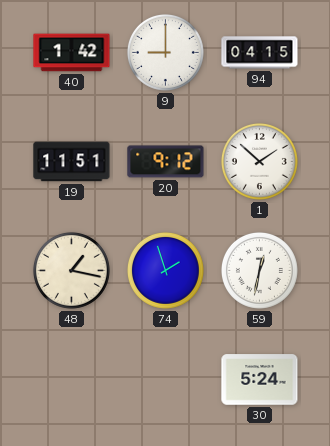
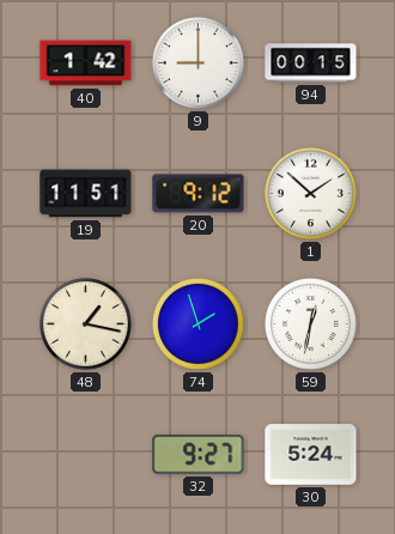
94: 04:15 -> 00:15
32: none -> 9:27
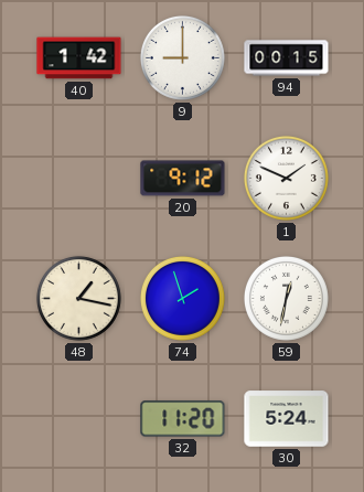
19: 11:51 -> none
1: 1:52 -> 1:49
32: 9:27 -> 11:20
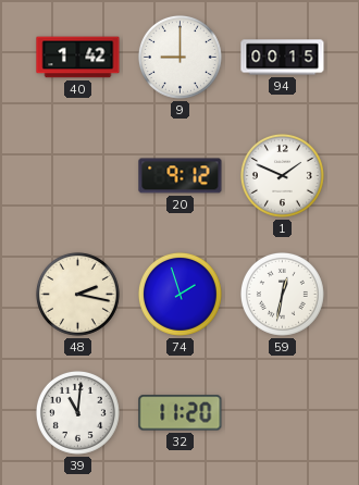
48: 1:17 -> 2:17
39: none -> 11:01
30: 5:24 -> none
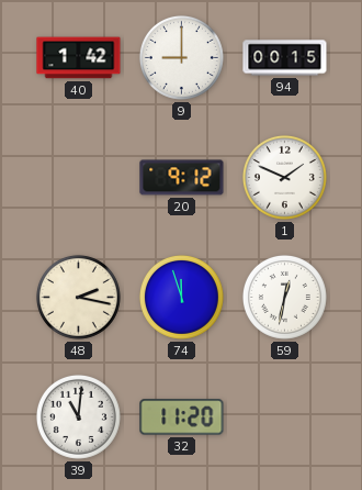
74: 1:57 -> 11:57
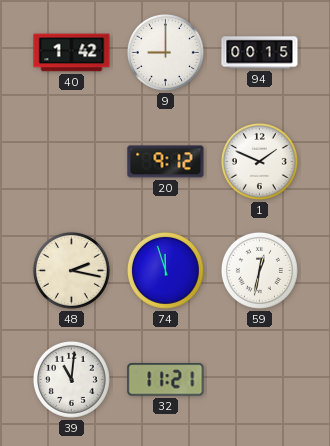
32: 11:20 -> 11:21
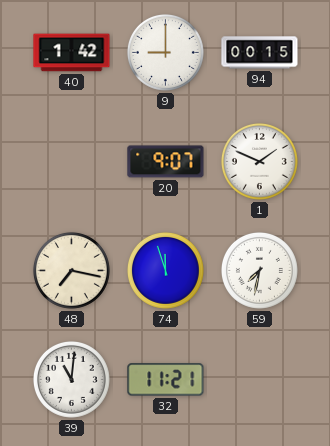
20: 9:12 -> 9:07
48: 2:17 -> 7:17
59: 12:32 -> 7:32
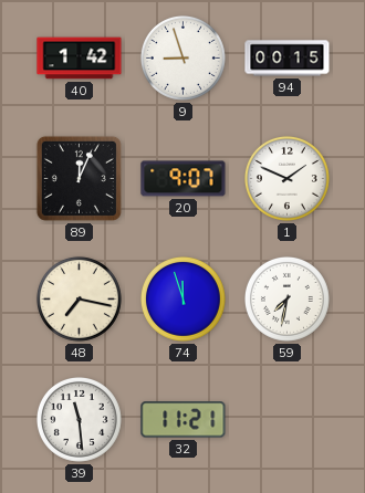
9: 9:00 -> 8:57
89: none -> 12:04
39: 11:01 -> 11:29
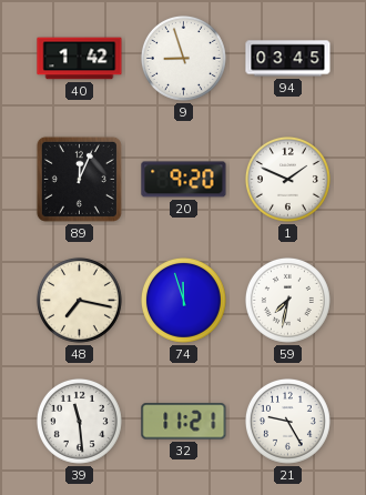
94: 00:15 -> 03:45
20: 9:07 -> 9:20
21: none -> 9:25
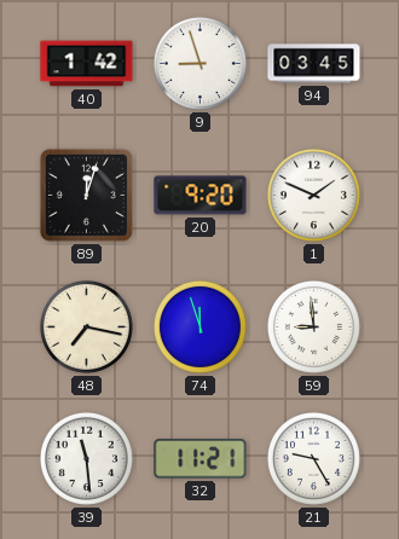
89: 12:04 -> 12:03
59: 7:32 -> 8:59
